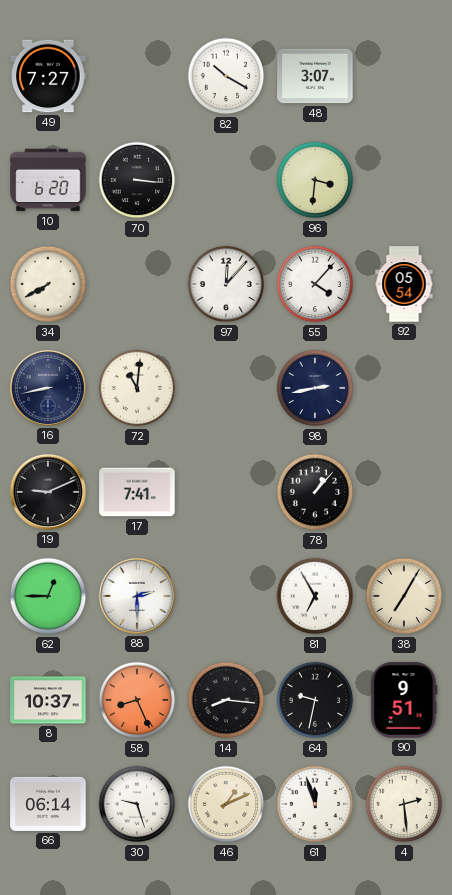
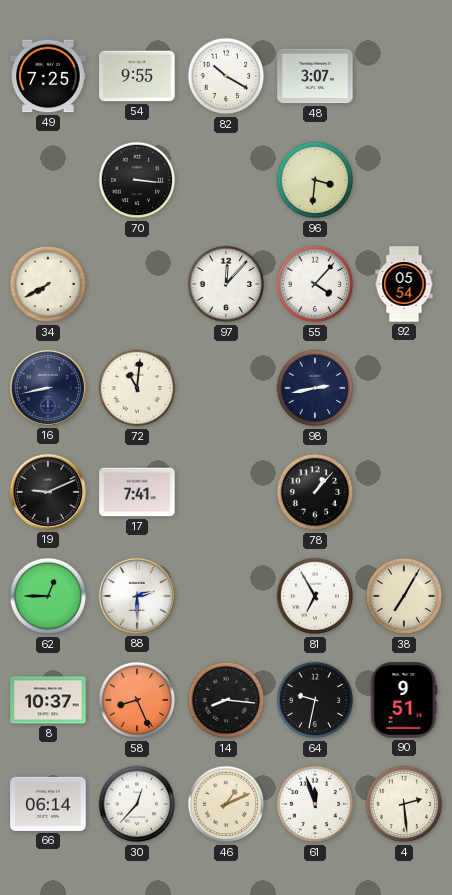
49: 7:27 -> 7:25
54: none -> 9:55
10: 6:20 -> none
30: 9:27 -> 12:37
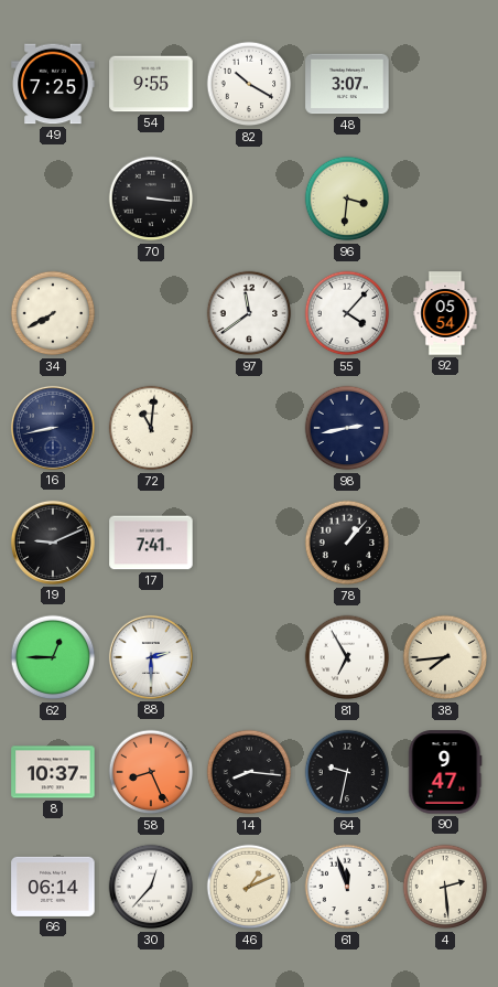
97: 12:07 -> 11:39
38: 7:05 -> 7:44
90: 9:51 -> 9:47
